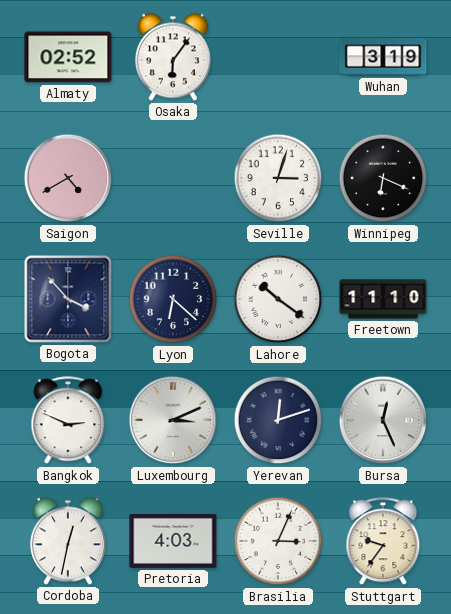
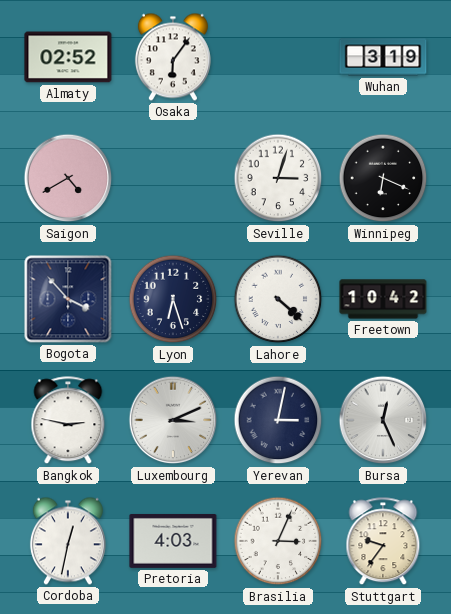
Lyon: 6:22 -> 6:27
Lahore: 10:21 -> 4:22
Freetown: 11:10 -> 10:42
Bangkok: 2:49 -> 2:47
Yerevan: 12:12 -> 3:02
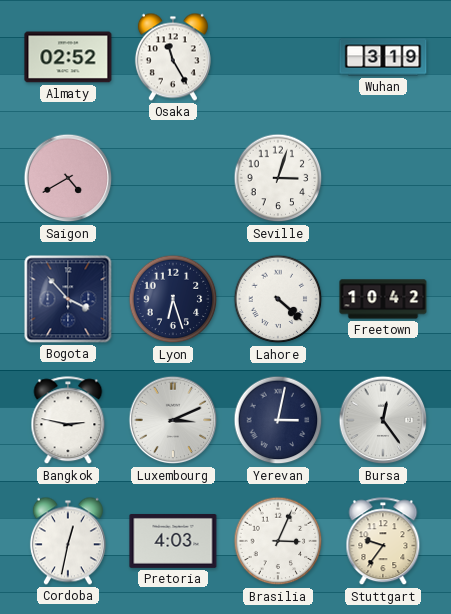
Osaka: 6:06 -> 11:25
Winnipeg: 6:19 -> none
Bursa: 12:26 -> 12:24
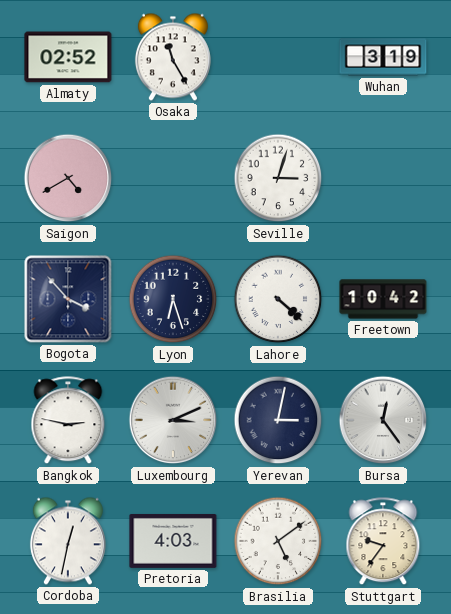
Brasilia: 3:04 -> 5:09
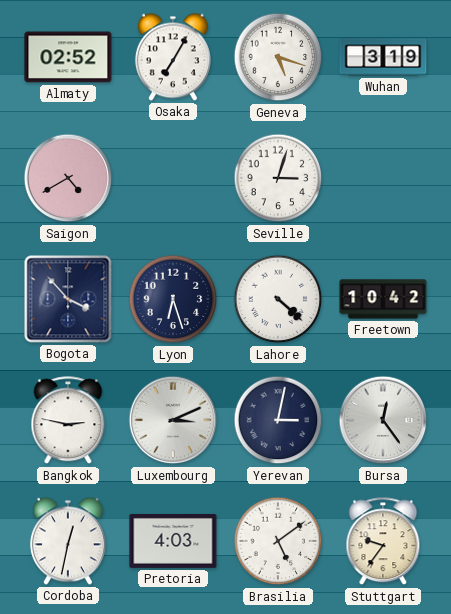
Osaka: 11:25 -> 7:05
Geneva: none -> 5:18
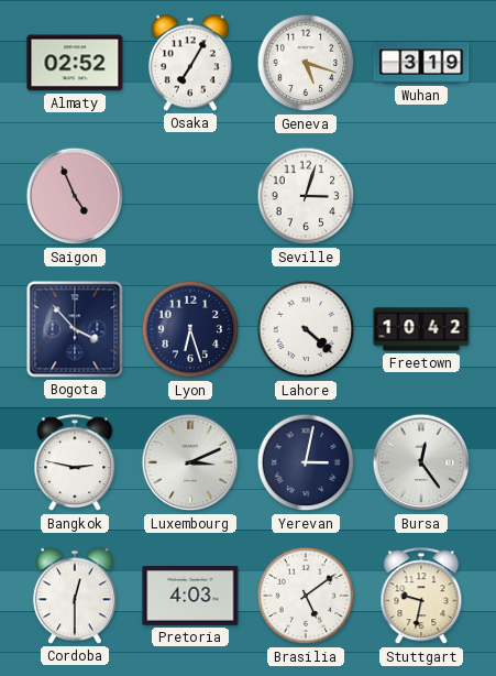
Saigon: 4:40 -> 4:56
Cordoba: 12:32 -> 12:30
Stuttgart: 9:36 -> 9:32
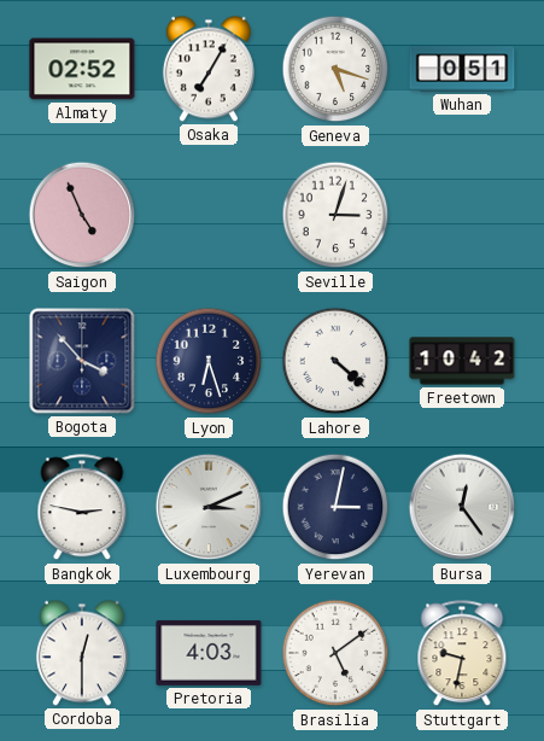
Wuhan: 3:19 -> 0:51
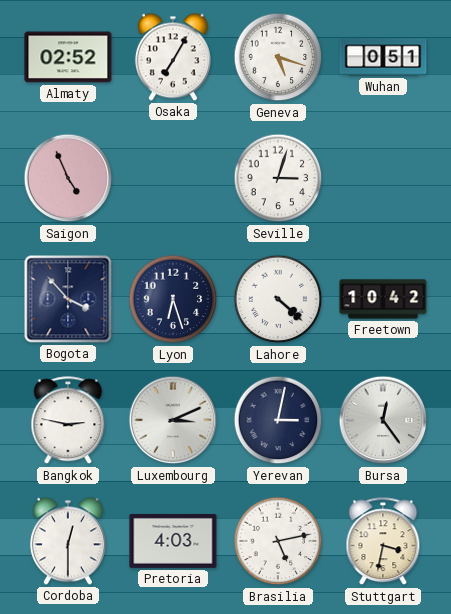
Brasilia: 5:09 -> 5:13
Stuttgart: 9:32 -> 3:32
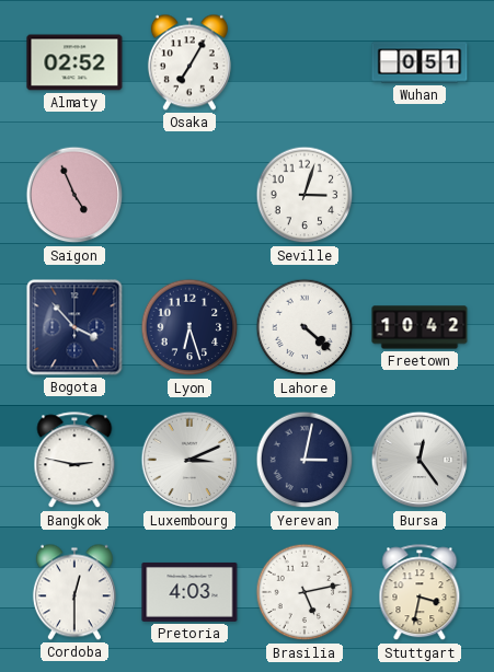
Geneva: 5:18 -> none
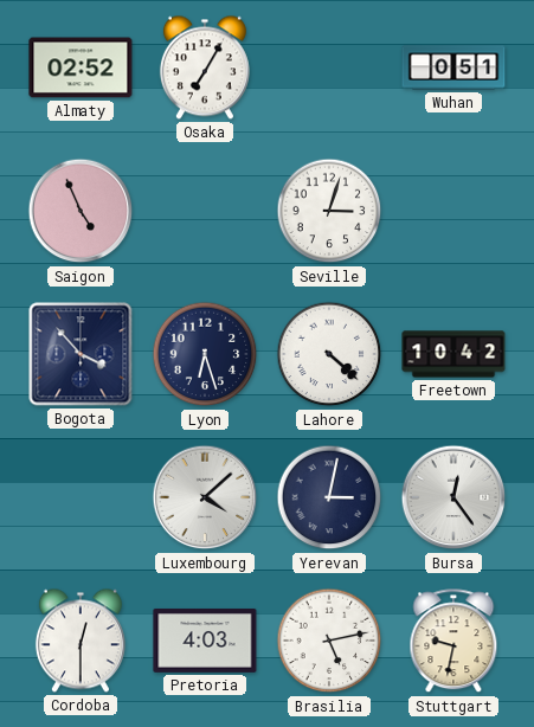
Bangkok: 2:47 -> none
Luxembourg: 3:11 -> 4:08
Stuttgart: 3:32 -> 9:32
